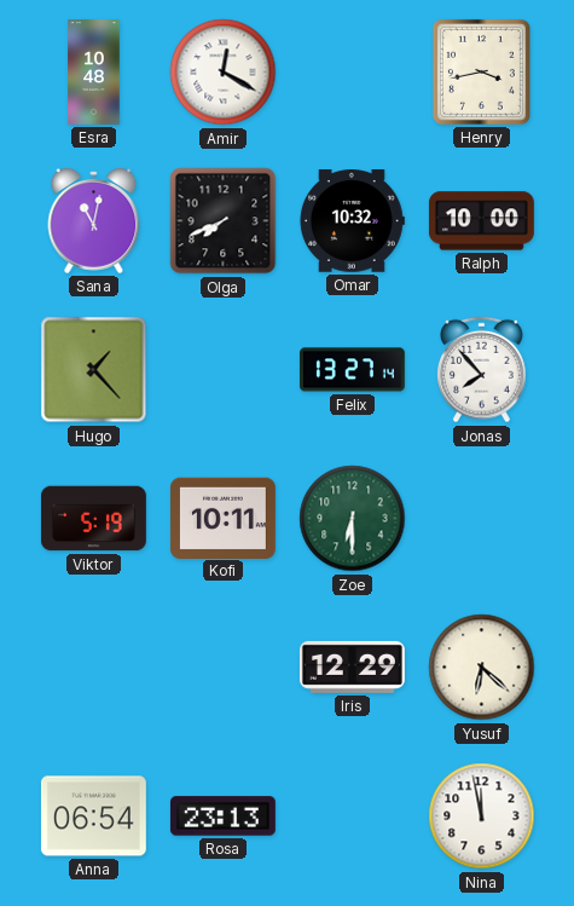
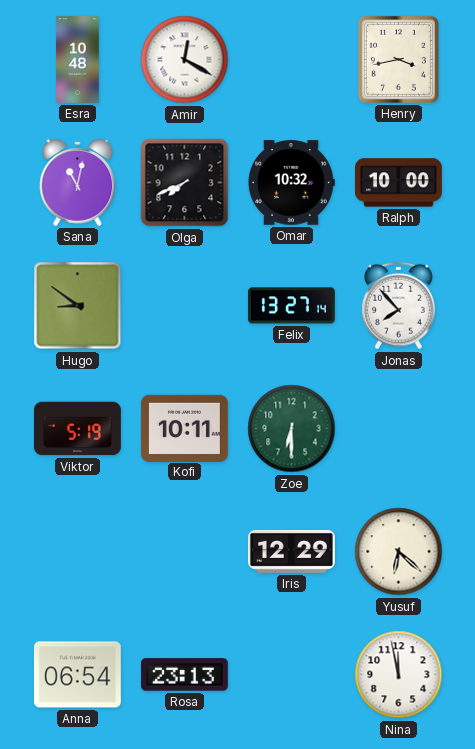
Hugo: 1:23 -> 8:51
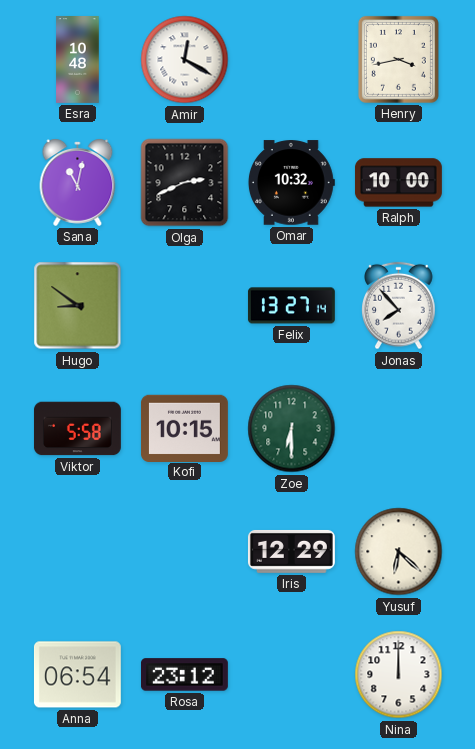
Olga: 7:41 -> 2:41
Viktor: 5:19 -> 5:58
Kofi: 10:11 -> 10:15
Rosa: 23:13 -> 23:12
Nina: 11:58 -> 12:00
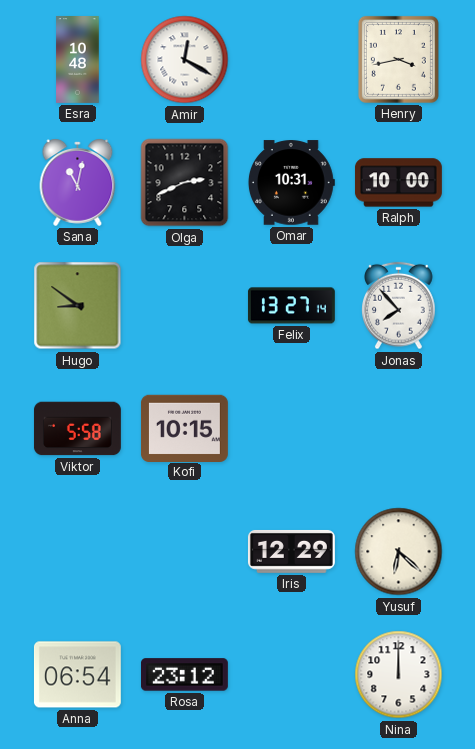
Omar: 10:32 -> 10:31
Zoe: 6:30 -> none
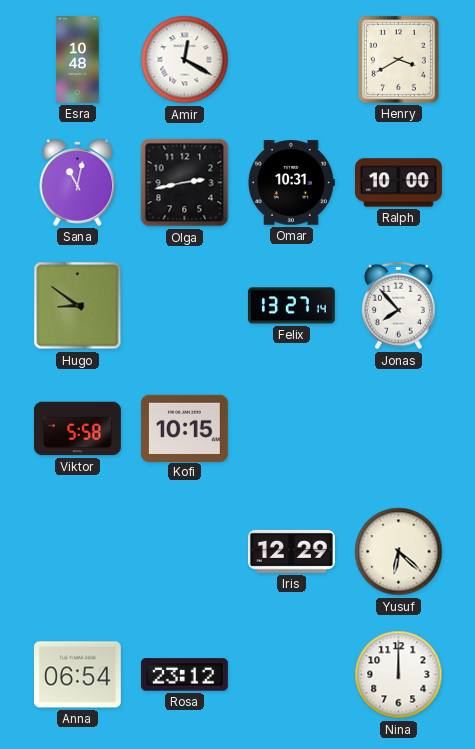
Henry: 3:43 -> 3:40
Olga: 2:41 -> 2:43
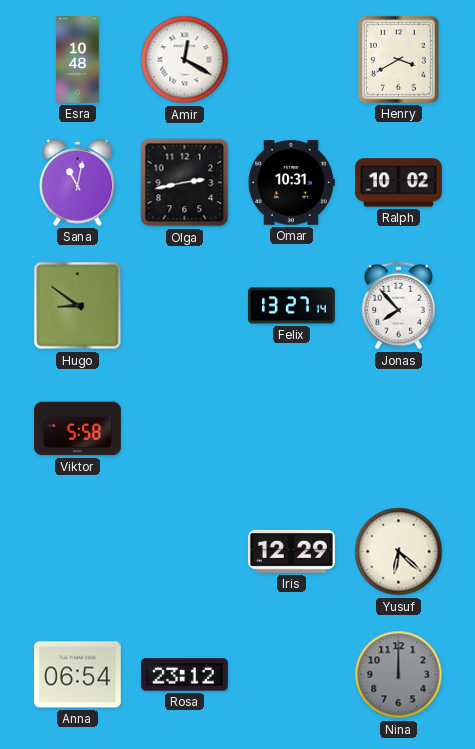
Ralph: 10:00 -> 10:02
Kofi: 10:15 -> none
Nina dial: white -> grey
